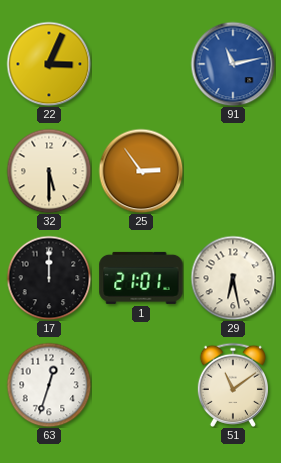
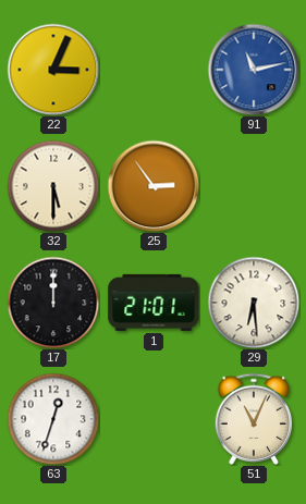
29: 6:28 -> 6:29
51: 11:09 -> 11:04
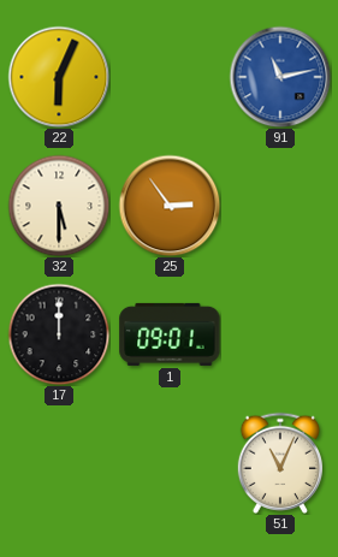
22: 3:04 -> 6:04
1: 21:01 -> 09:01
29: 6:29 -> none
63: 12:33 -> none
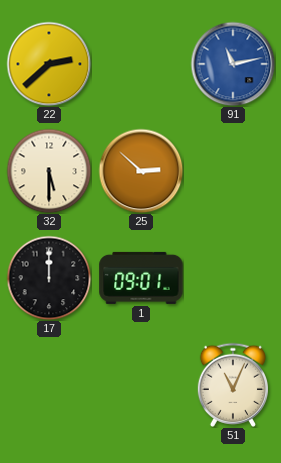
22: 6:04 -> 2:38
25: 2:54 -> 2:52
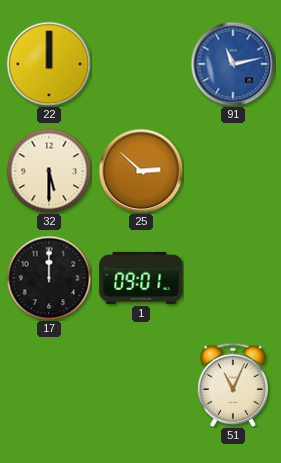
22: 2:38 -> 12:00
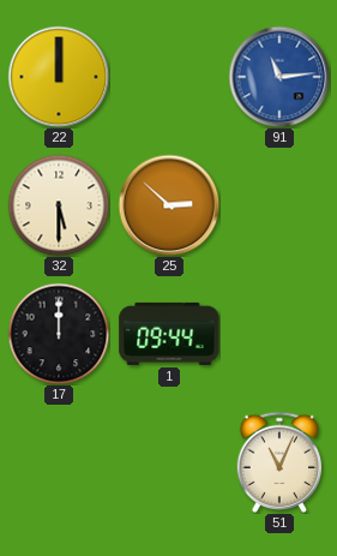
91: 11:13 -> 11:14
1: 09:01 -> 09:44
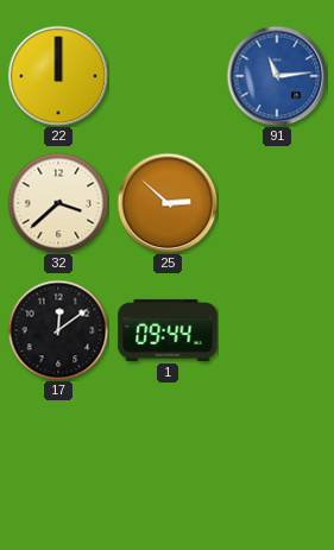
32: 5:30 -> 3:38
17: 12:00 -> 12:09
51: 11:04 -> none
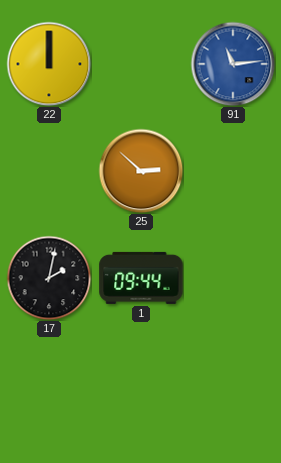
32: 3:38 -> none
17: 12:09 -> 2:02
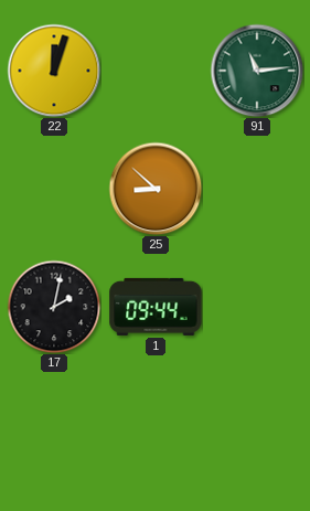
22: 12:00 -> 12:03
91 dial: blue -> green
25: 2:52 -> 8:52
